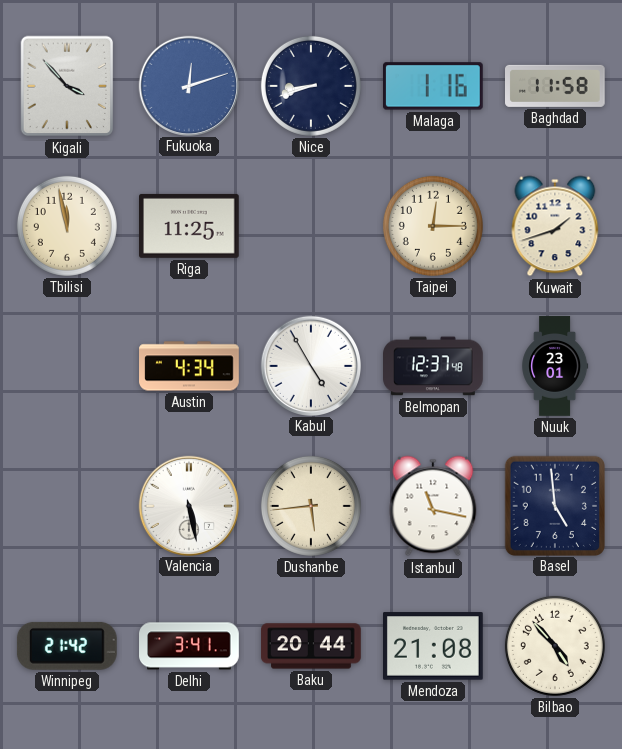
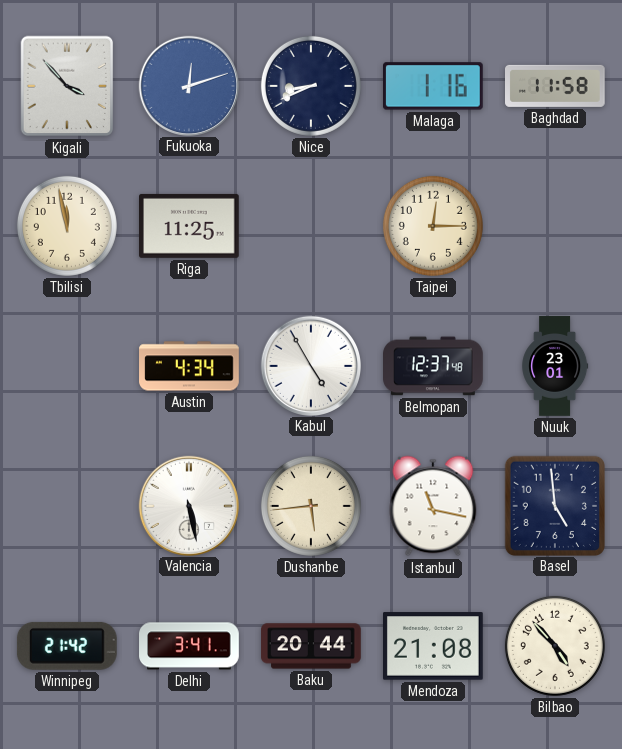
Nice: 8:42 -> 8:41
Kuwait: 1:42 -> none
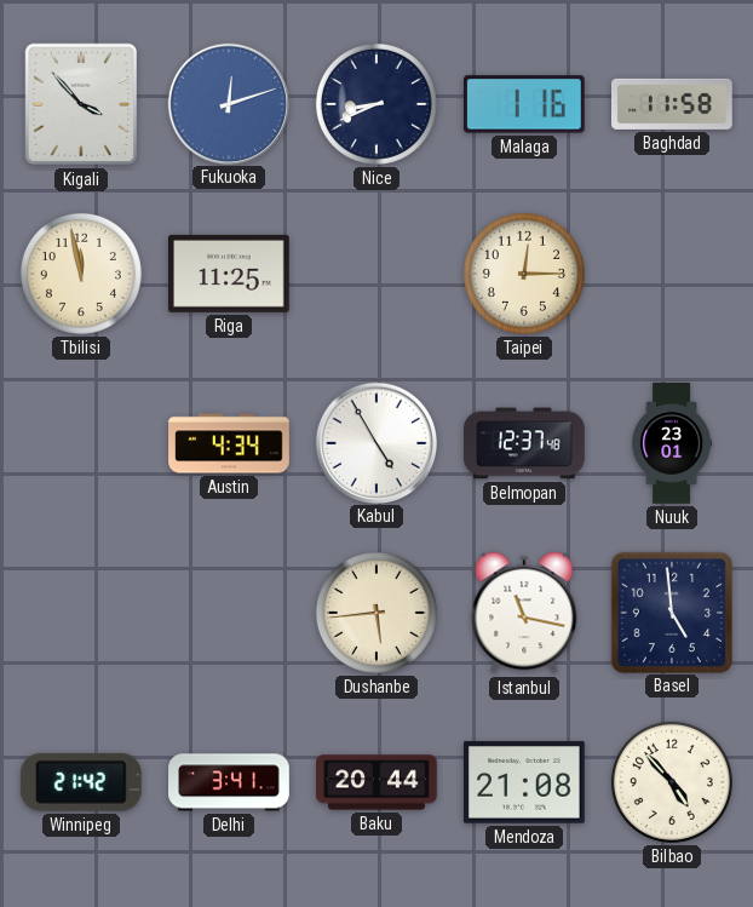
Valencia: 5:28 -> none
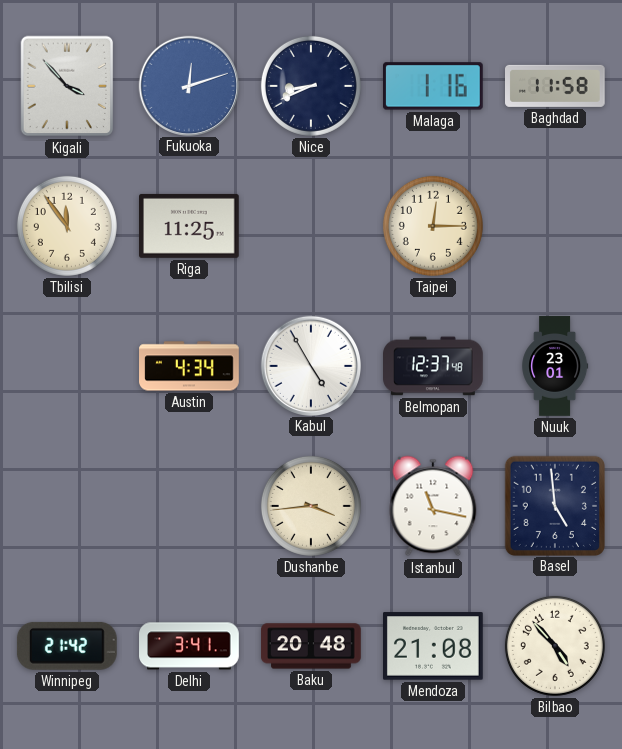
Tbilisi: 11:58 -> 11:54
Dushanbe: 5:44 -> 3:44
Baku: 20:44 -> 20:48
